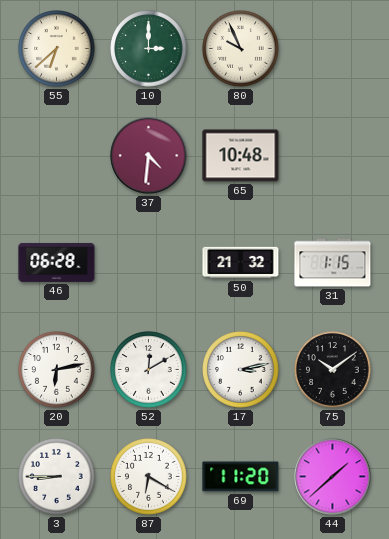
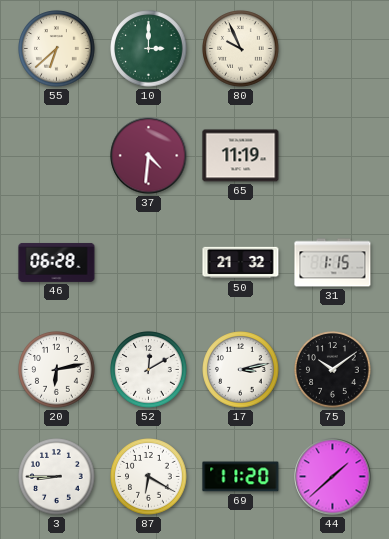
65: 10:48 -> 11:19
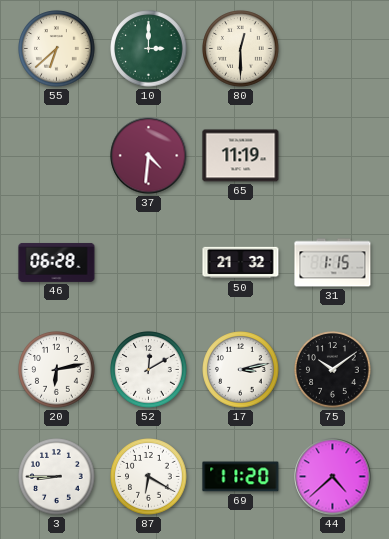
80: 9:56 -> 12:30
44: 1:38 -> 4:38
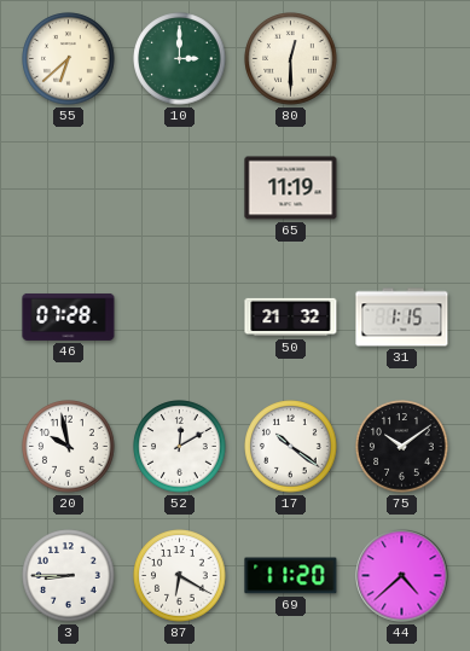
37: 4:31 -> none
46: 06:28 -> 07:28
20: 6:13 -> 9:58
17: 3:13 -> 10:21
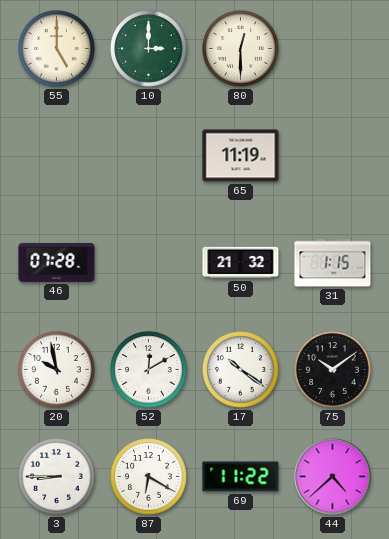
55: 6:38 -> 5:00
69: 11:20 -> 11:22
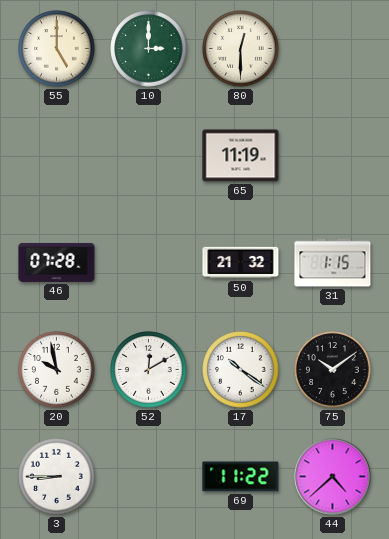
87: 6:20 -> none
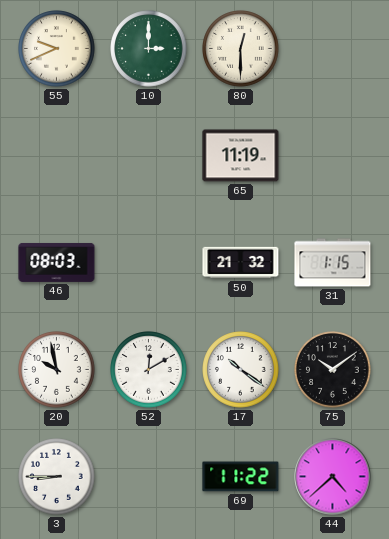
55: 5:00 -> 9:41
46: 07:28 -> 08:03
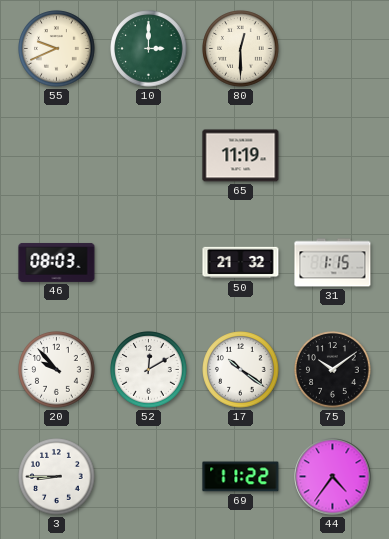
20: 9:58 -> 9:53
44: 4:38 -> 4:36
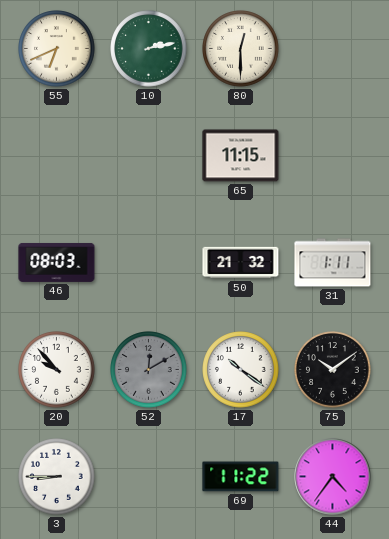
55: 9:41 -> 6:41
10: 3:00 -> 2:13
65: 11:19 -> 11:15
31: 1:15 -> 1:11
52 dial: white -> grey
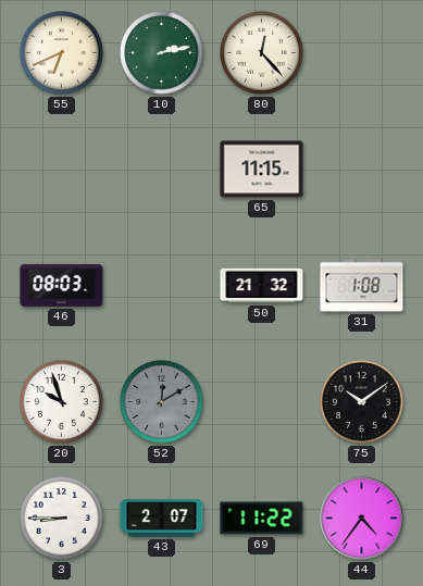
80: 12:30 -> 12:23
31: 1:11 -> 1:08
20: 9:53 -> 9:57
17: 10:21 -> none
43: none -> 2:07
